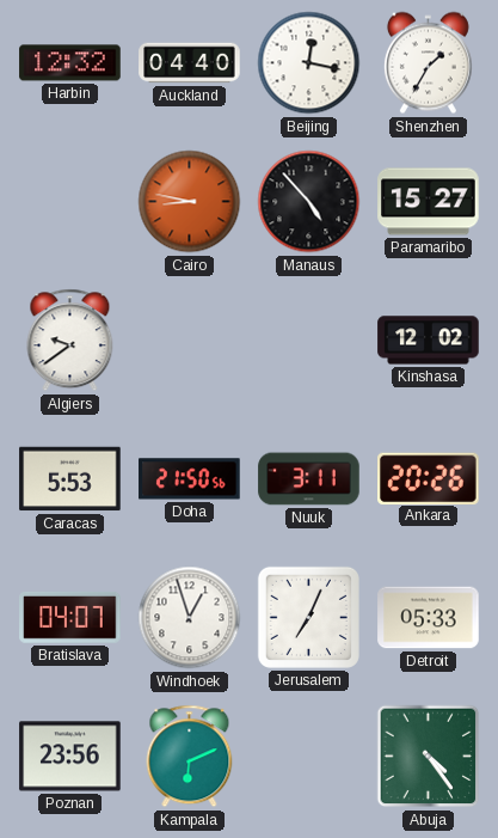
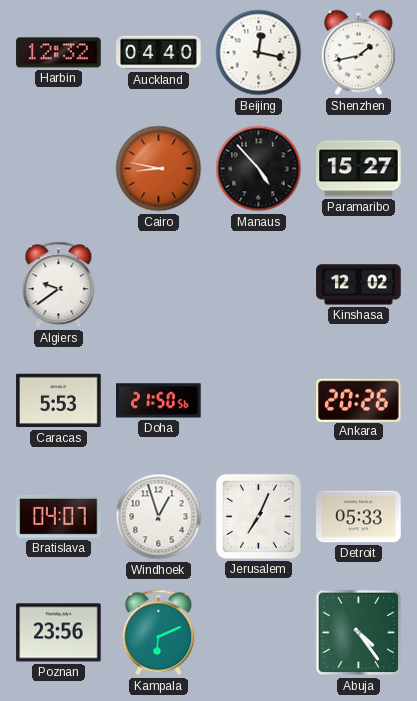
Shenzhen: 1:35 -> 1:43
Nuuk: 3:11 -> none
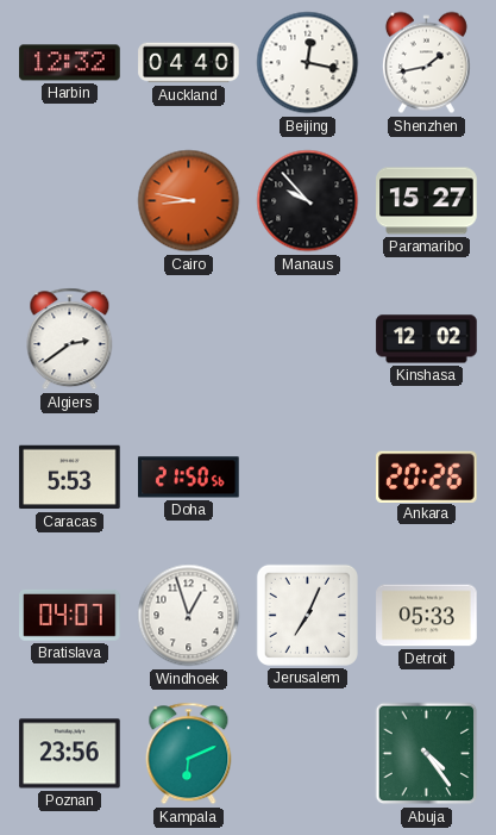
Manaus: 4:53 -> 9:53
Algiers: 9:39 -> 2:39
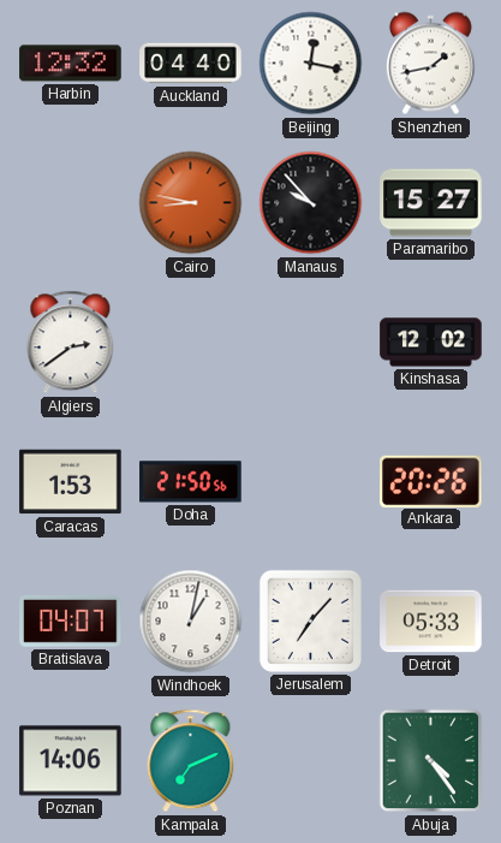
Caracas: 5:53 -> 1:53
Windhoek: 12:57 -> 1:02
Jerusalem: 7:04 -> 7:07
Poznan: 23:56 -> 14:06
Kampala: 6:11 -> 7:11
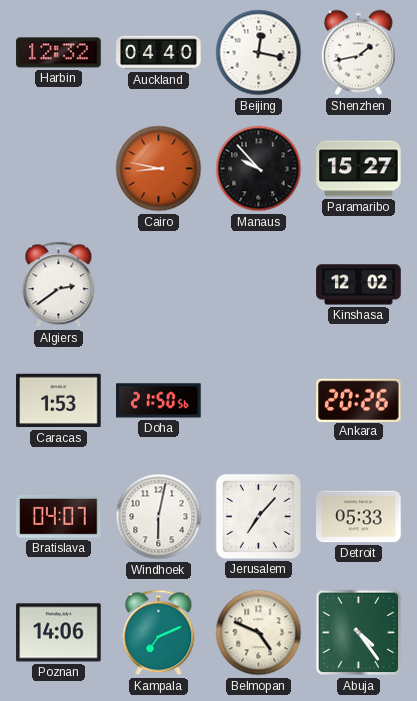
Windhoek: 1:02 -> 6:02
Belmopan: none -> 4:49
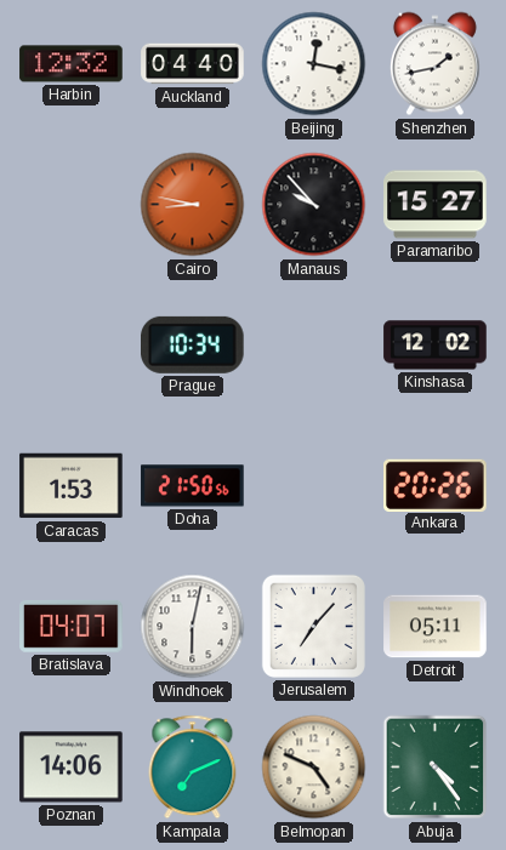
Algiers: 2:39 -> none
Prague: none -> 10:34
Detroit: 05:33 -> 05:11
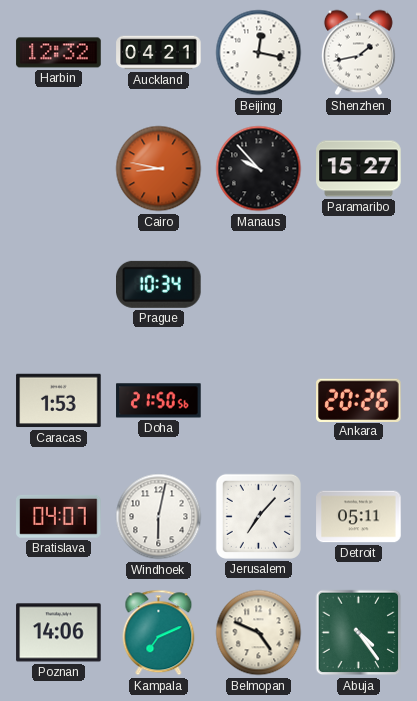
Auckland: 04:40 -> 04:21
Kinshasa: 12:02 -> none
